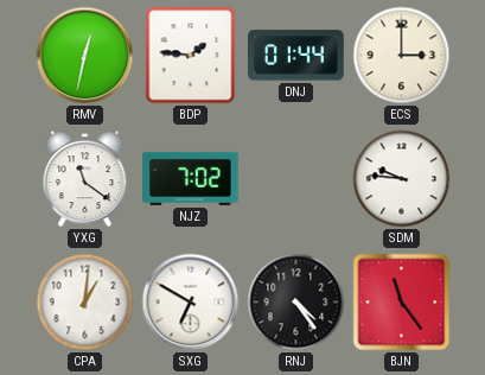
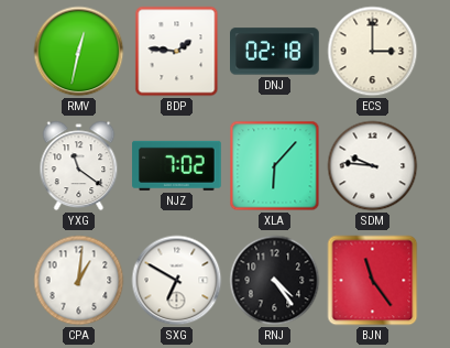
DNJ: 01:44 -> 02:18
XLA: none -> 6:07
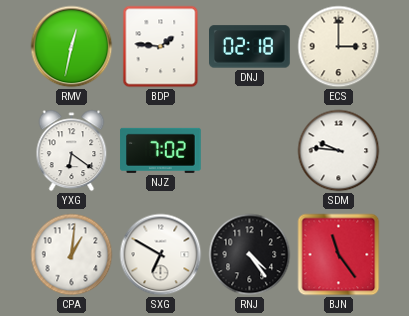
YXG: 11:21 -> 6:21
XLA: 6:07 -> none
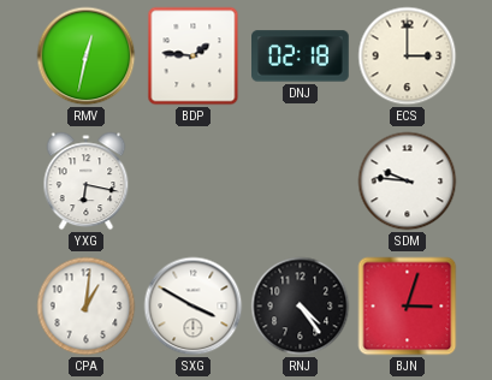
YXG: 6:21 -> 6:17
NJZ: 7:02 -> none
SXG: 6:50 -> 3:50
BJN: 11:24 -> 3:03
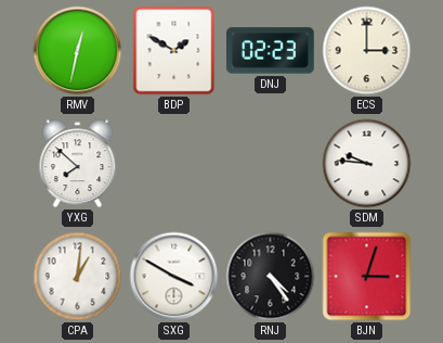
BDP: 1:46 -> 1:50
DNJ: 02:18 -> 02:23
YXG: 6:17 -> 7:52
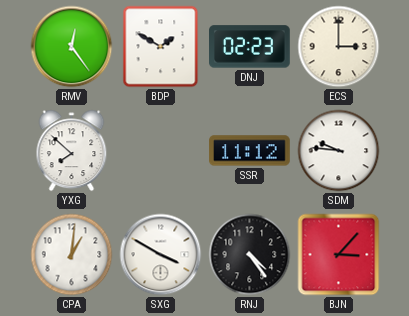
RMV: 12:32 -> 12:24
SSR: none -> 11:12
BJN: 3:03 -> 3:07
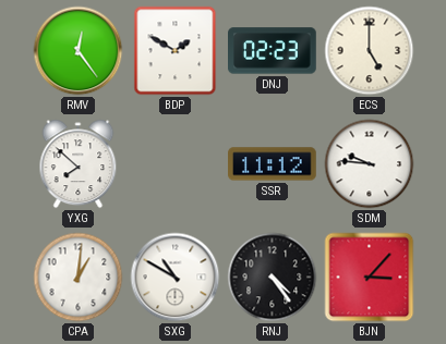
ECS: 3:00 -> 5:00
SXG: 3:50 -> 10:50
